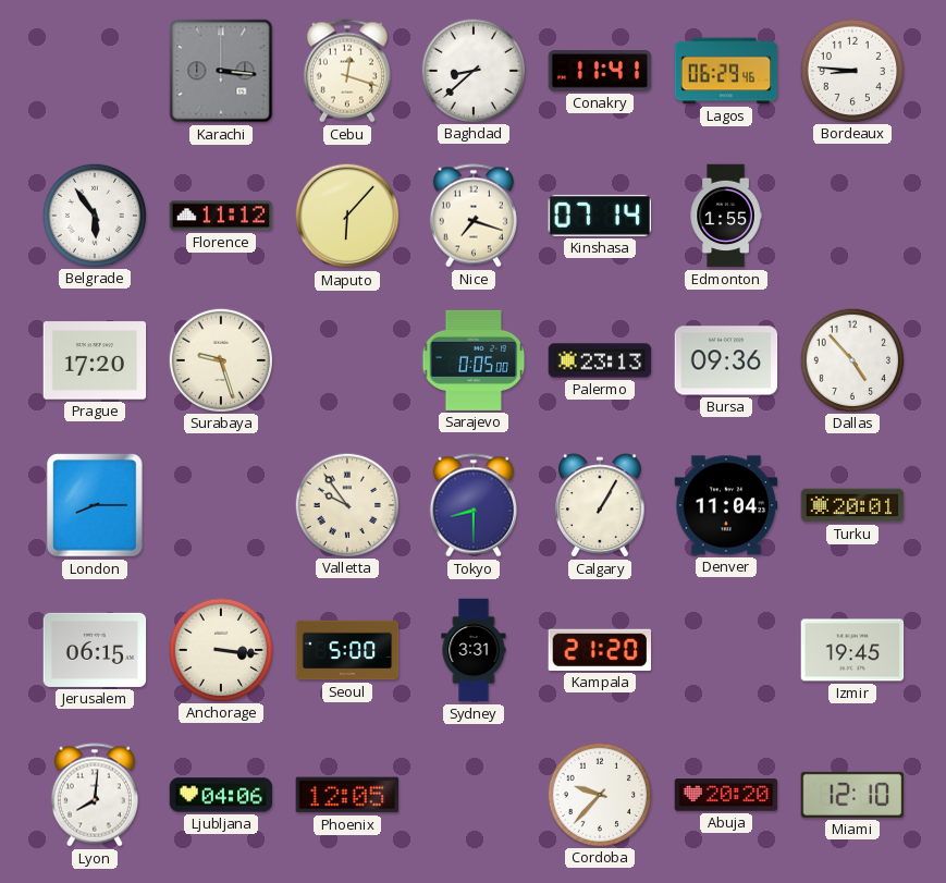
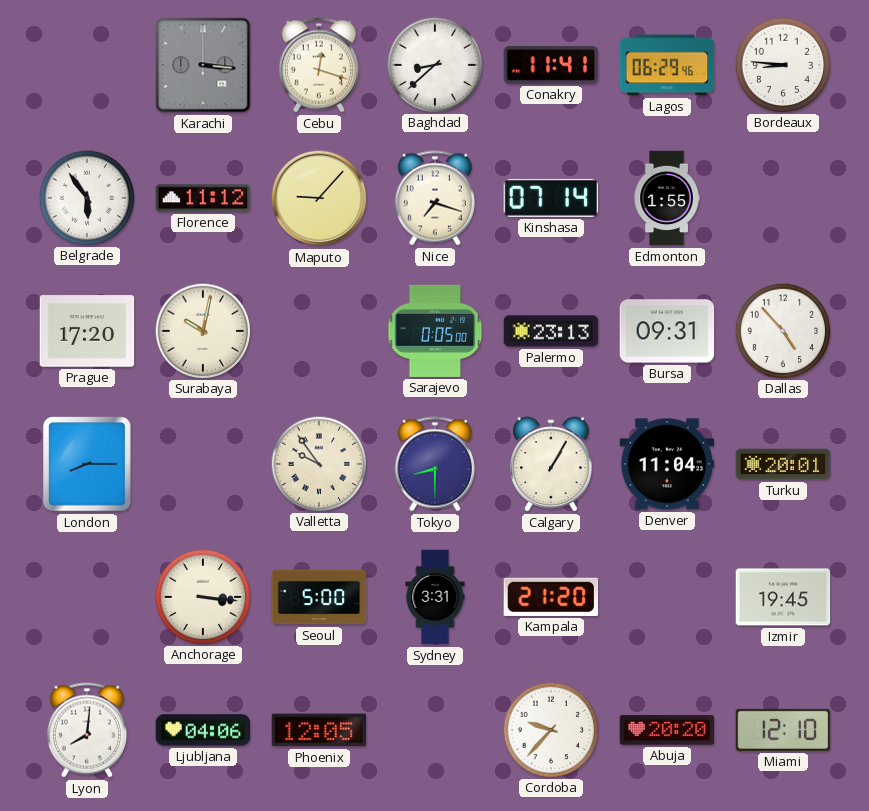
Maputo: 6:07 -> 9:07
Surabaya: 9:27 -> 10:02
Bursa: 09:36 -> 09:31
Jerusalem: 06:15 -> none
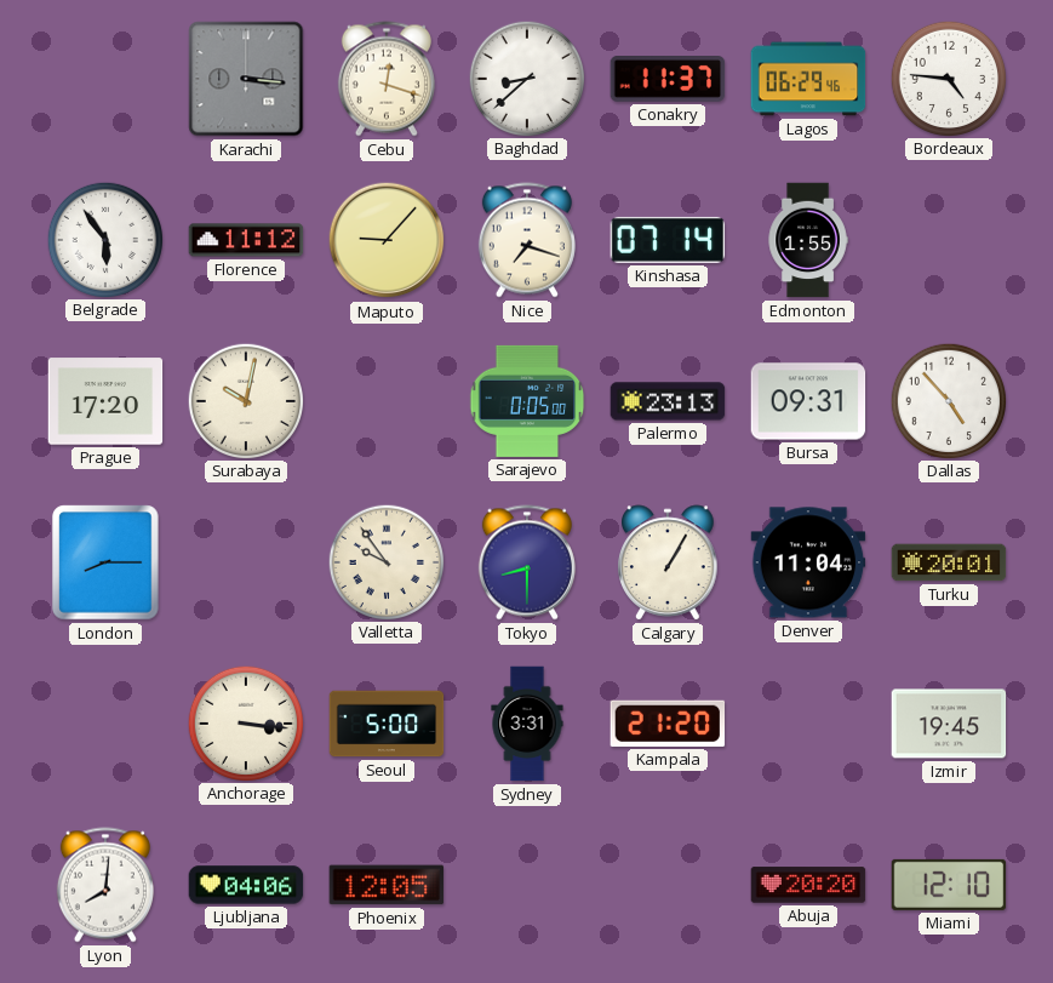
Conakry: 11:41 -> 11:37
Bordeaux: 8:46 -> 4:46
Cordoba: 9:37 -> none
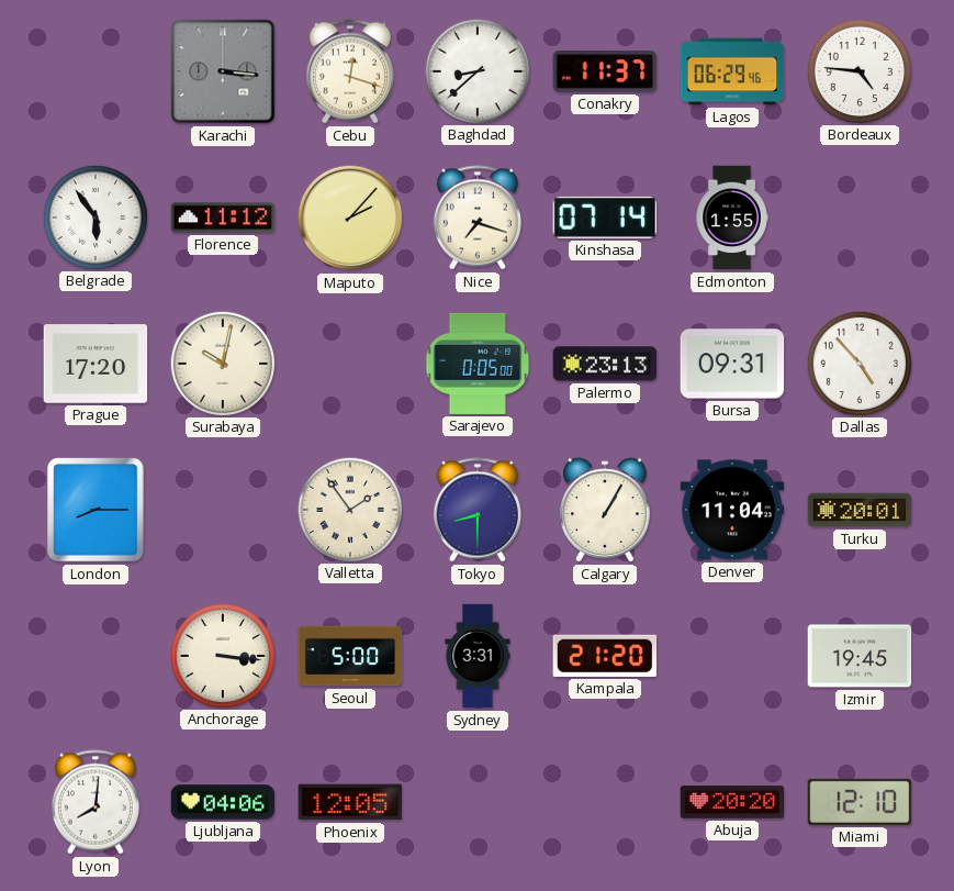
Maputo: 9:07 -> 2:07
Valletta: 9:54 -> 1:54
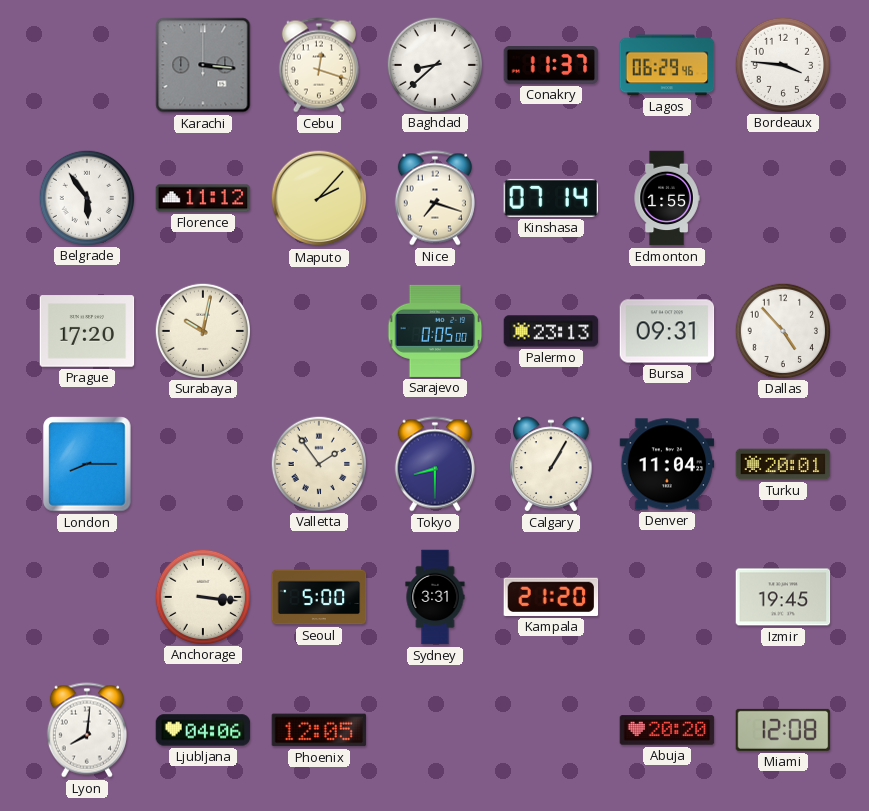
Bordeaux: 4:46 -> 3:46
Miami: 12:10 -> 12:08
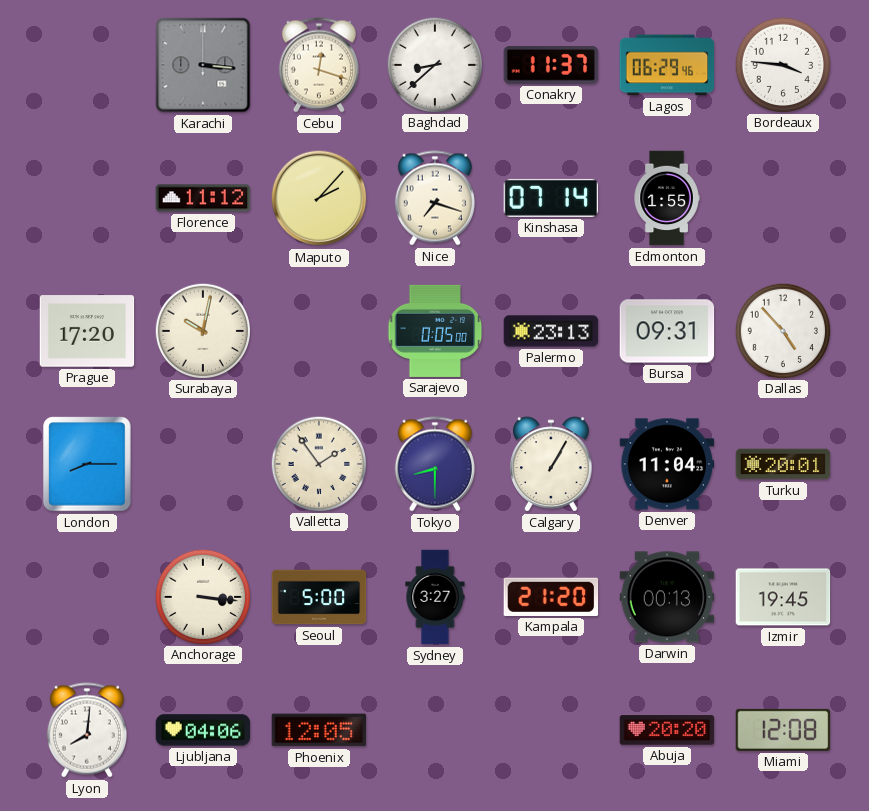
Belgrade: 5:54 -> none
Sydney: 3:31 -> 3:27
Darwin: none -> 00:13
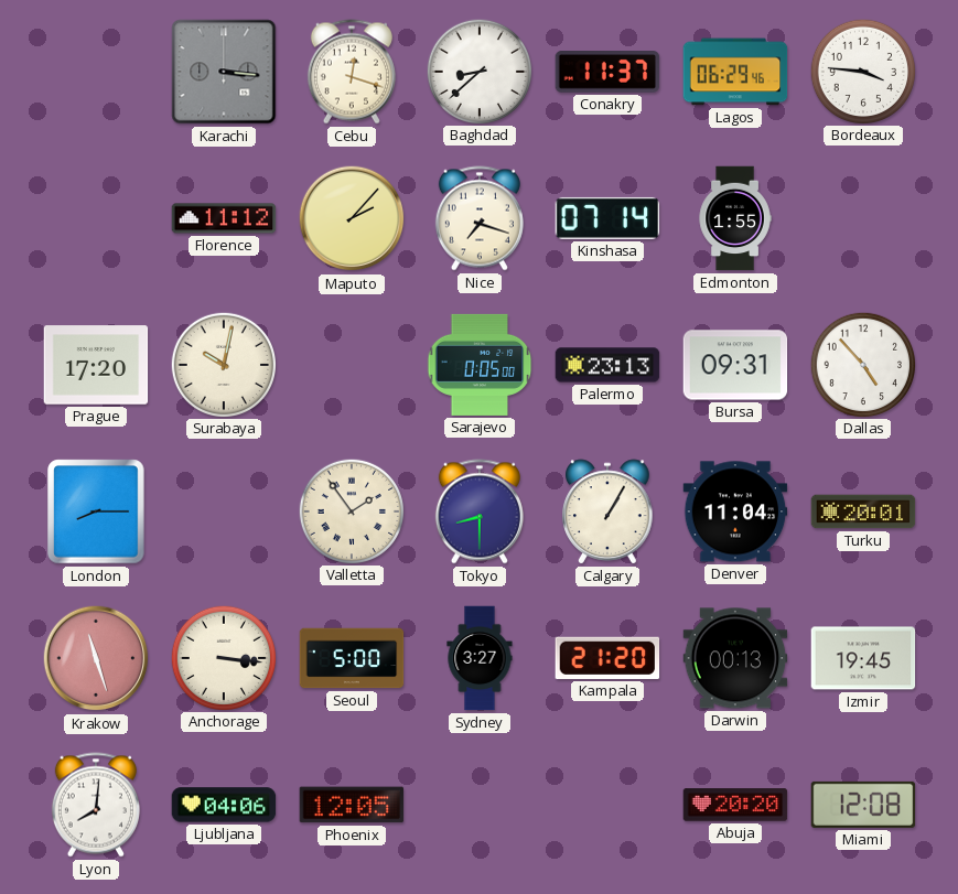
Krakow: none -> 11:27
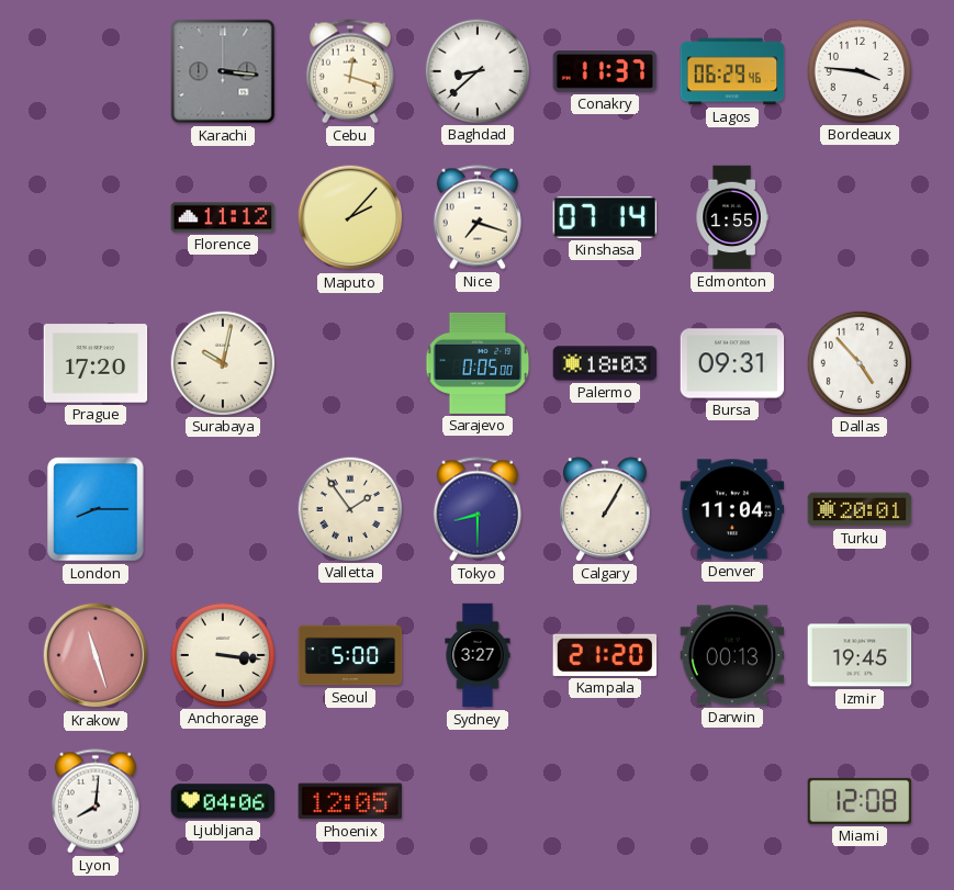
Palermo: 23:13 -> 18:03
Abuja: 20:20 -> none
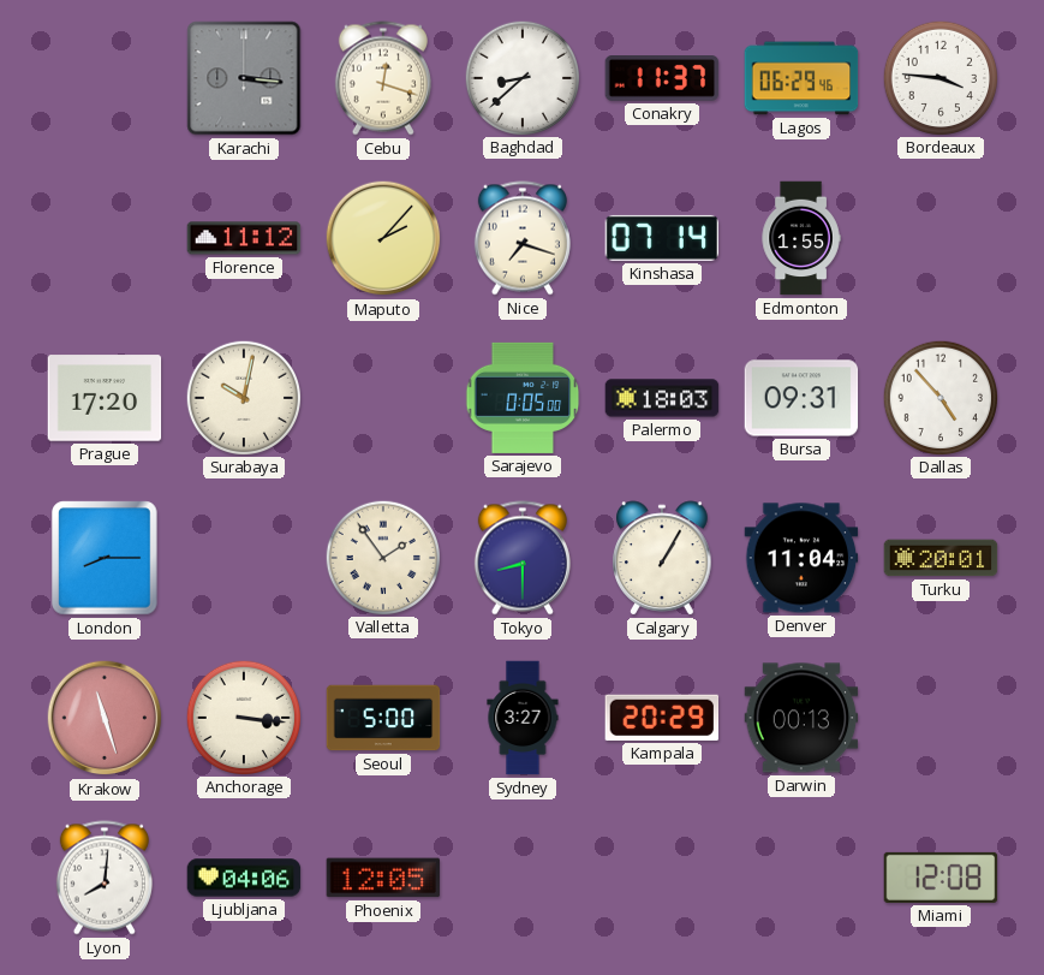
Kampala: 21:20 -> 20:29
Izmir: 19:45 -> none
